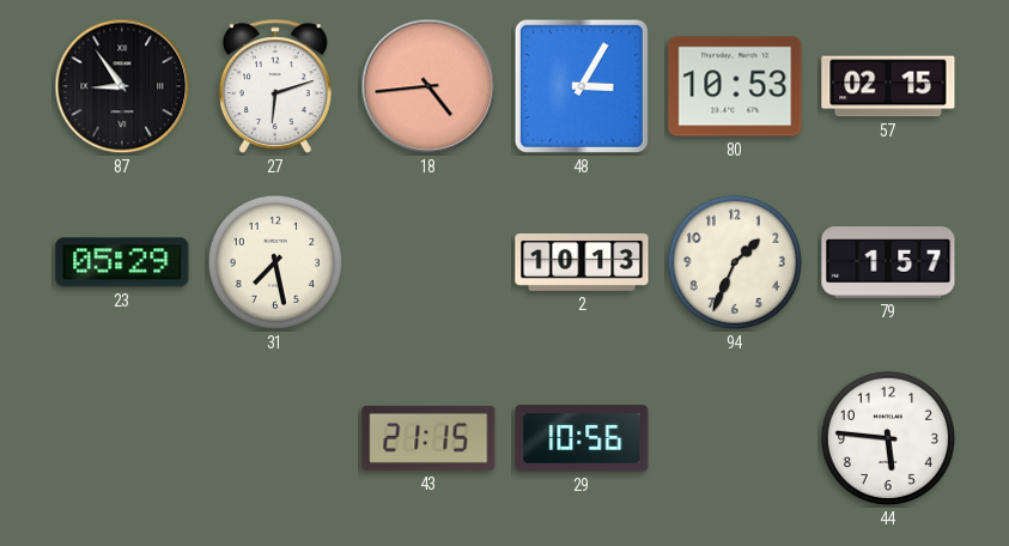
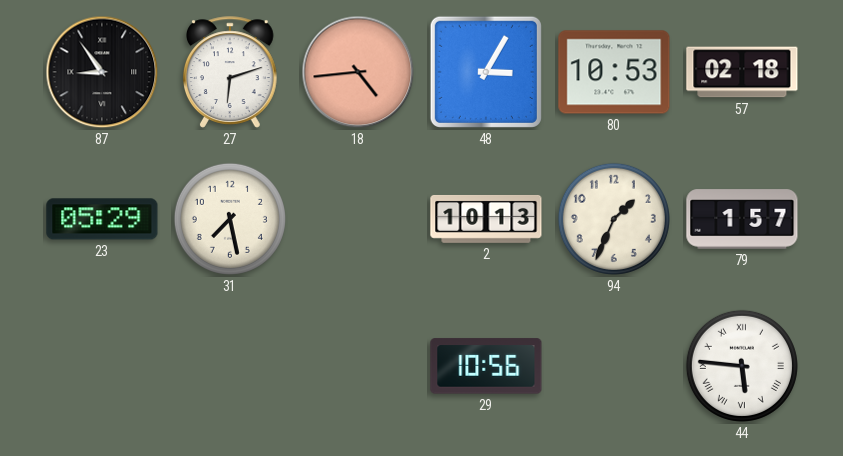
57: 02:15 -> 02:18
43: 21:15 -> none
44 numerals: Arabic -> Roman
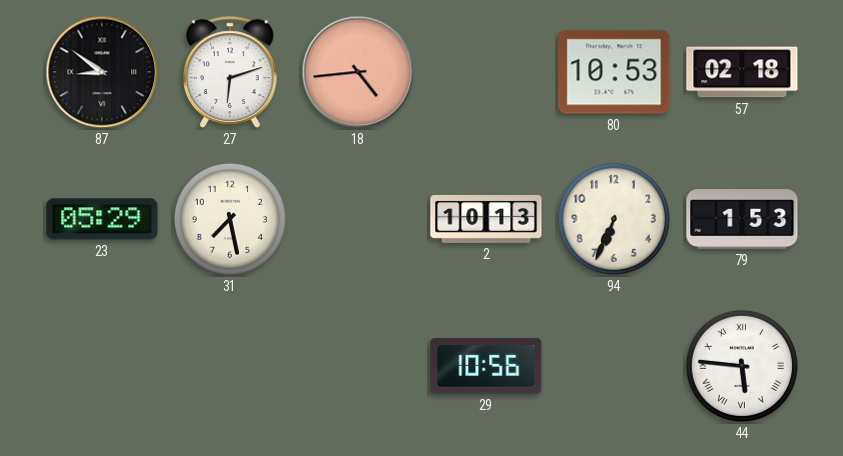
87: 8:54 -> 8:51
48: 3:05 -> none
94: 1:34 -> 6:34
79: 1:57 -> 1:53
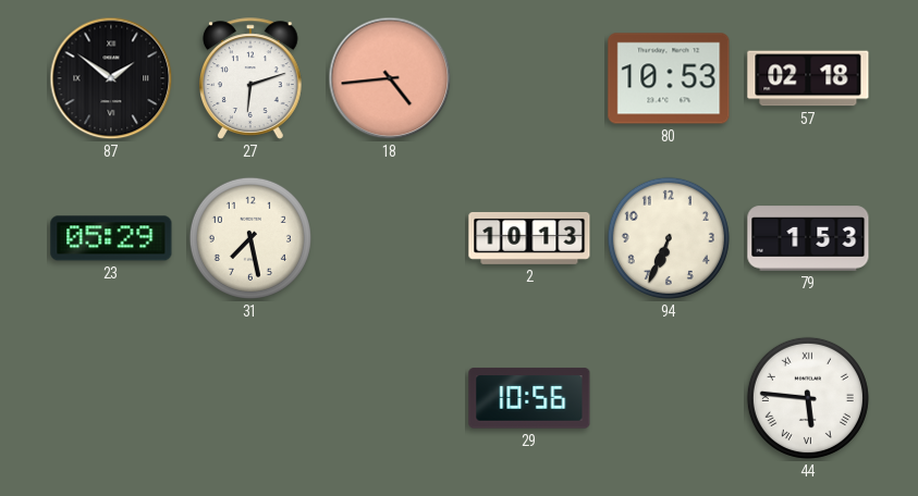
87: 8:51 -> 1:51
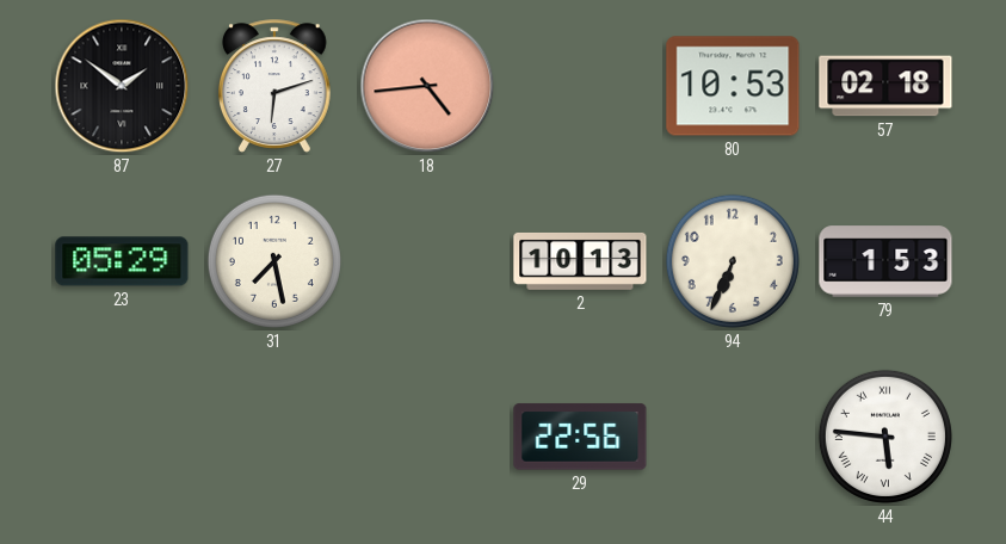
29: 10:56 -> 22:56
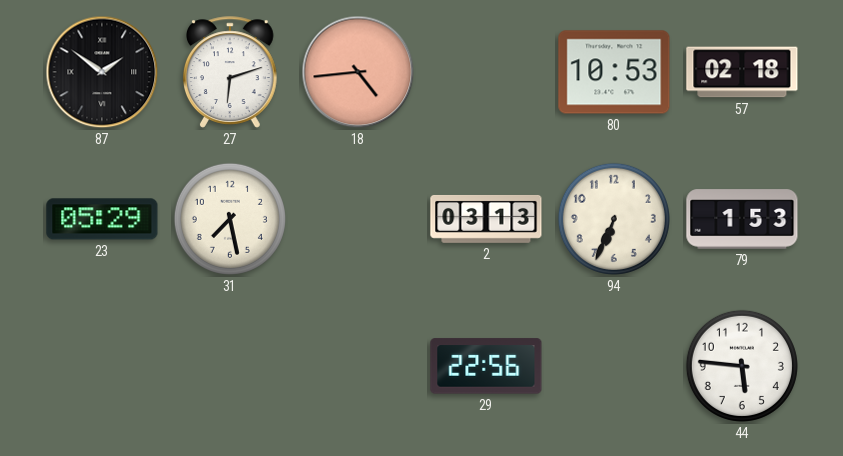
2: 10:13 -> 03:13
44 numerals: Roman -> Arabic
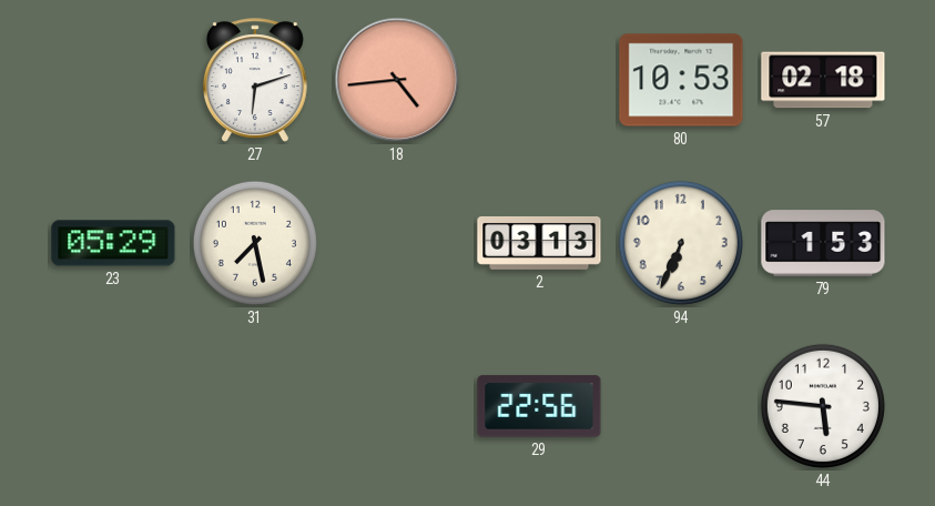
87: 1:51 -> none
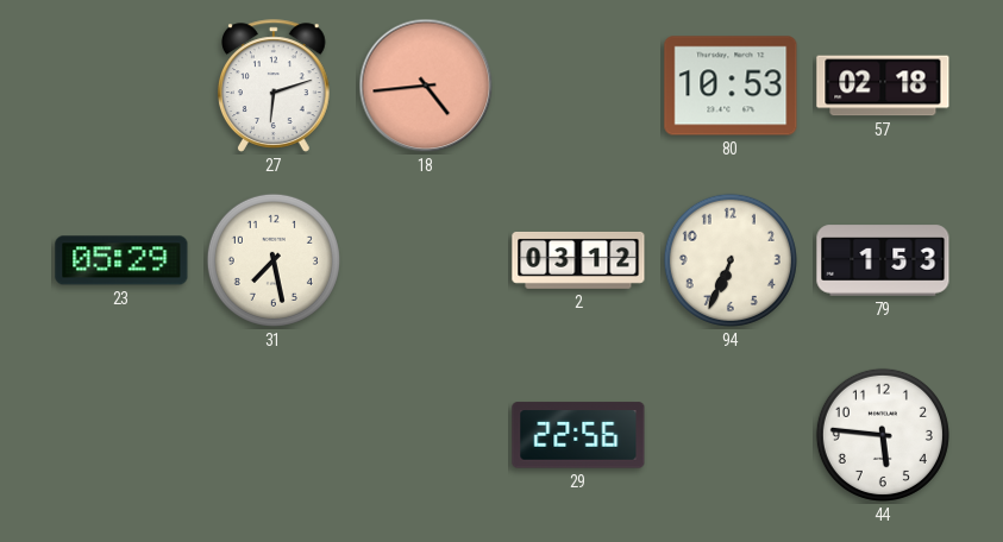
2: 03:13 -> 03:12
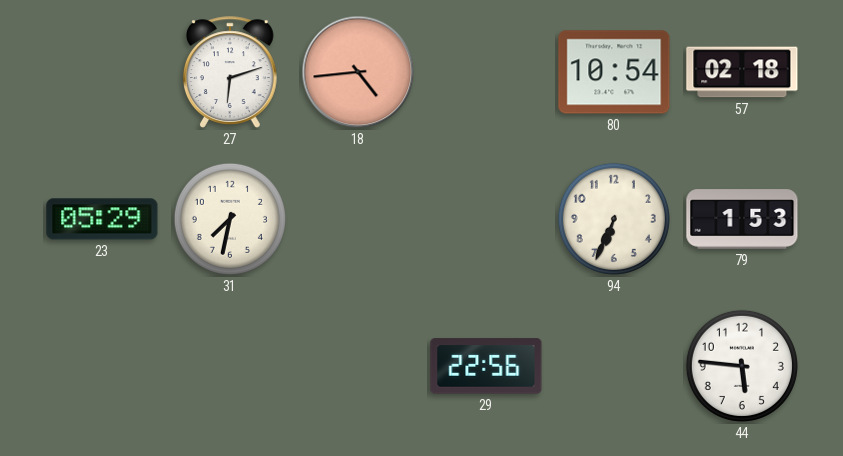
80: 10:53 -> 10:54
31: 7:28 -> 7:32
2: 03:12 -> none
